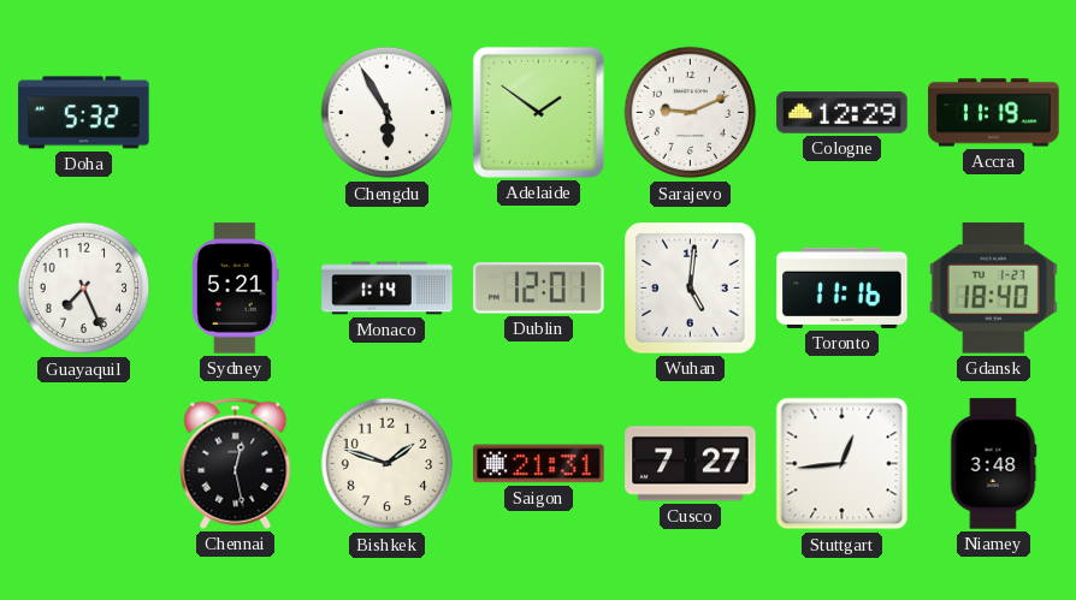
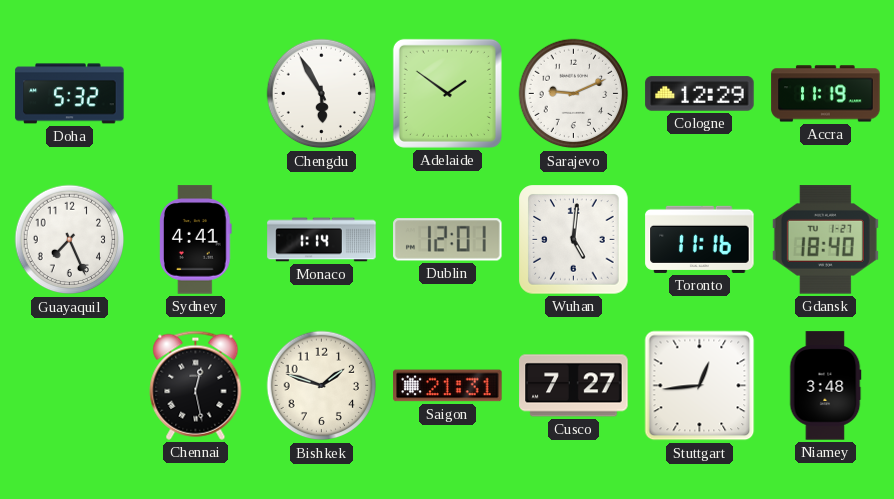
Sydney: 5:21 -> 4:41
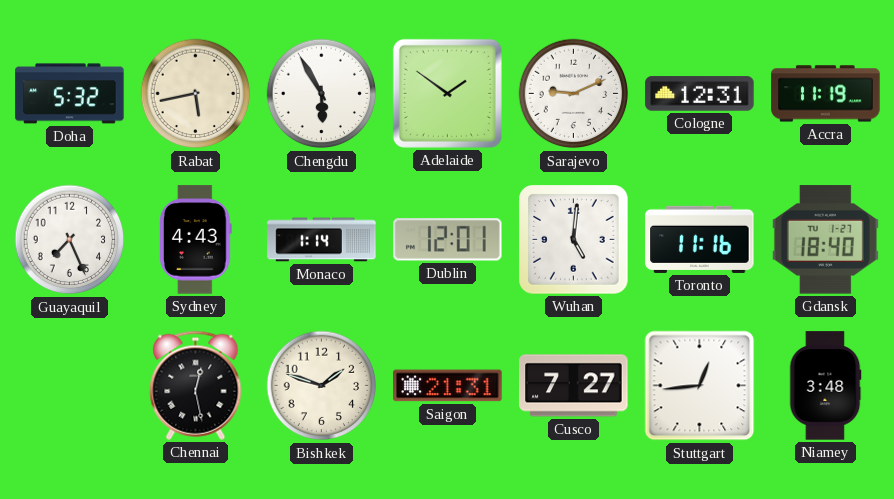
Rabat: none -> 5:43
Cologne: 12:29 -> 12:31
Sydney: 4:41 -> 4:43
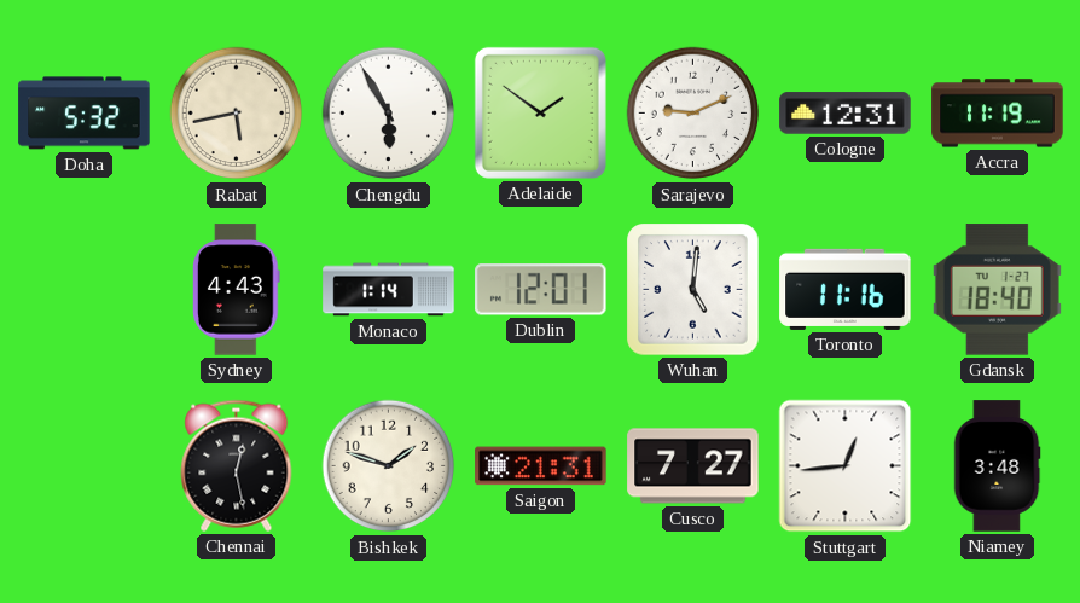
Guayaquil: 7:26 -> none
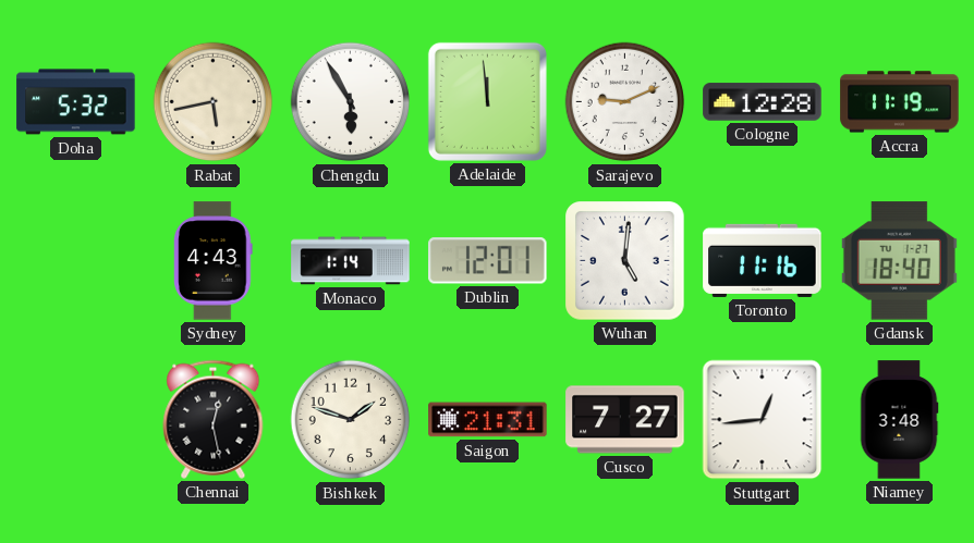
Adelaide: 1:51 -> 11:59
Cologne: 12:31 -> 12:28
